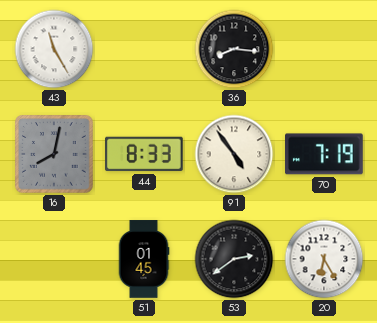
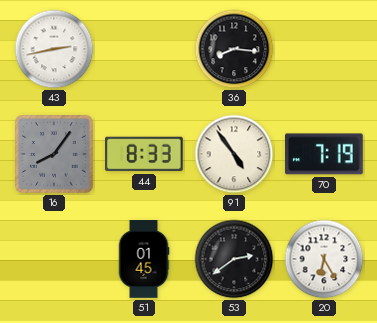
43: 11:25 -> 2:43
16: 8:02 -> 8:06
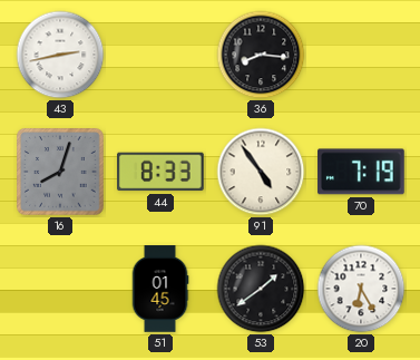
16: 8:06 -> 8:03
53: 2:39 -> 1:39
